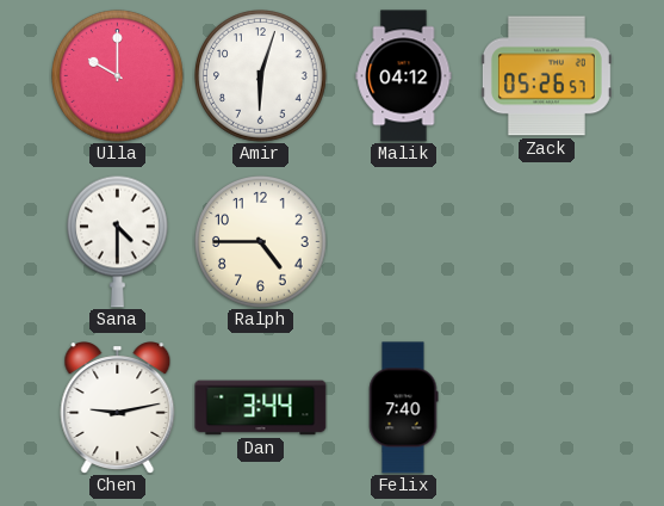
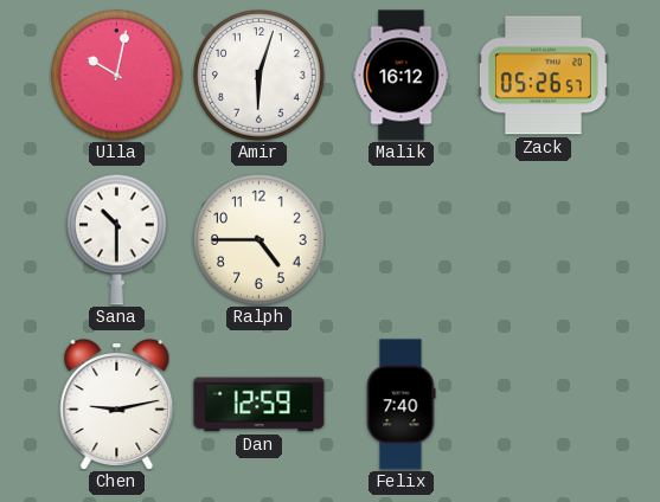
Ulla: 10:00 -> 10:02
Malik: 04:12 -> 16:12
Sana: 4:30 -> 10:30
Dan: 3:44 -> 12:59
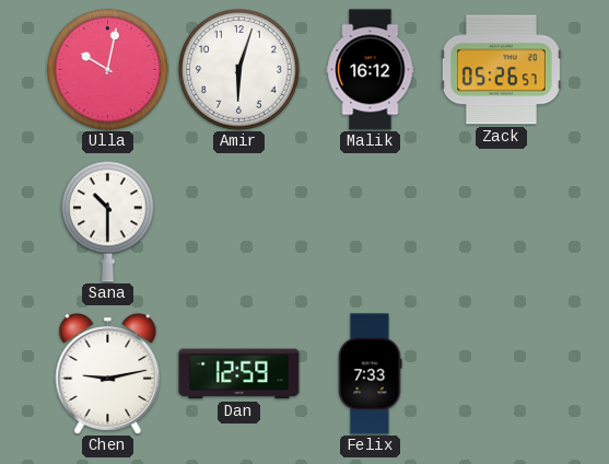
Ralph: 4:45 -> none
Felix: 7:40 -> 7:33
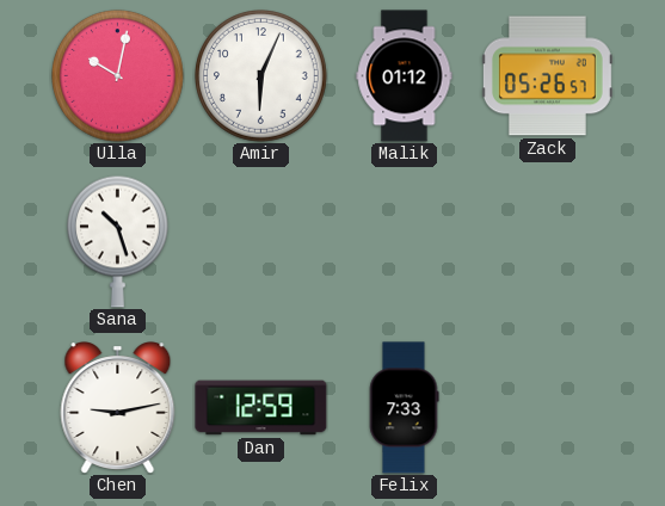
Amir: 6:03 -> 6:04
Malik: 16:12 -> 01:12
Sana: 10:30 -> 10:27
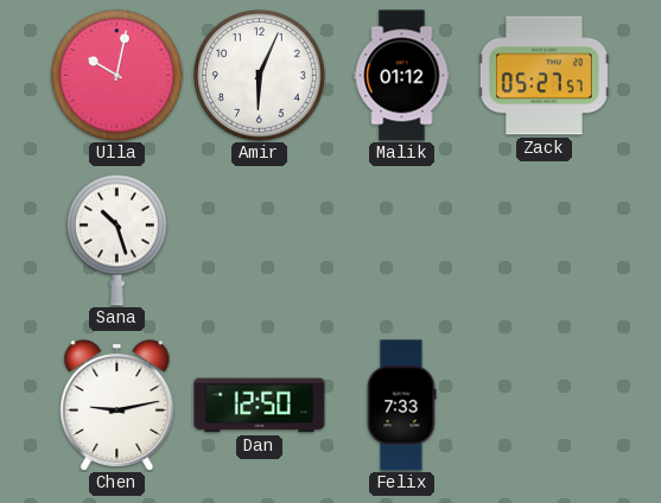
Zack: 05:26 -> 05:27
Dan: 12:59 -> 12:50
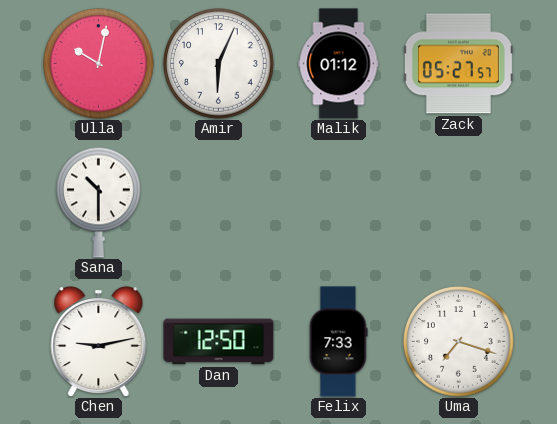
Sana: 10:27 -> 10:30
Uma: none -> 7:18
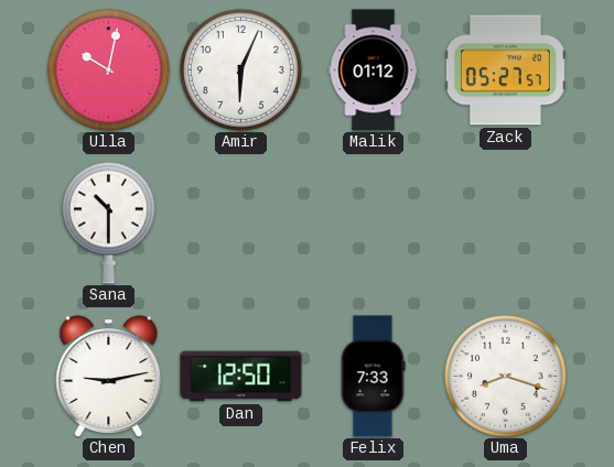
Uma: 7:18 -> 8:18
